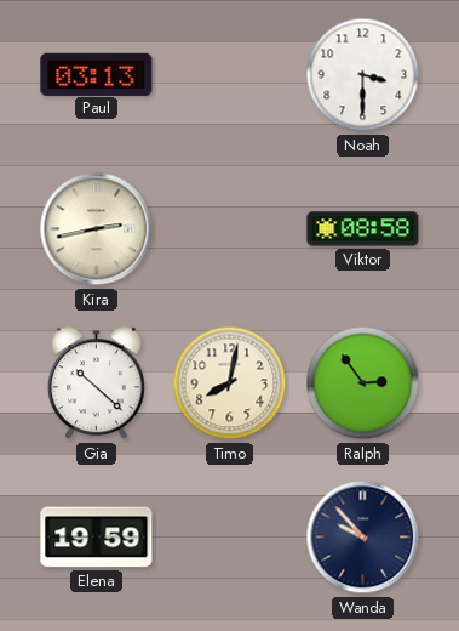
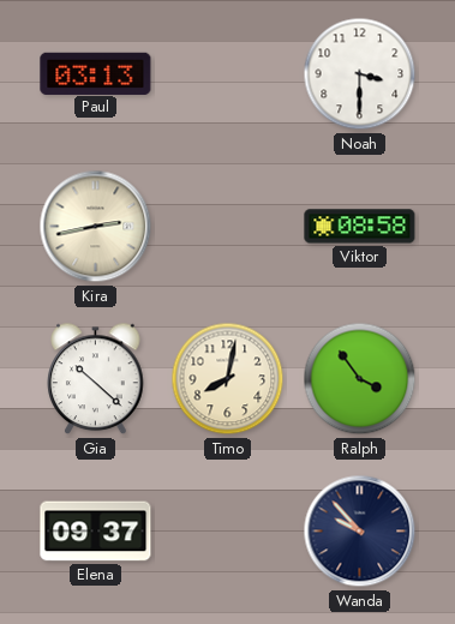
Ralph: 2:54 -> 3:54
Elena: 19:59 -> 09:37
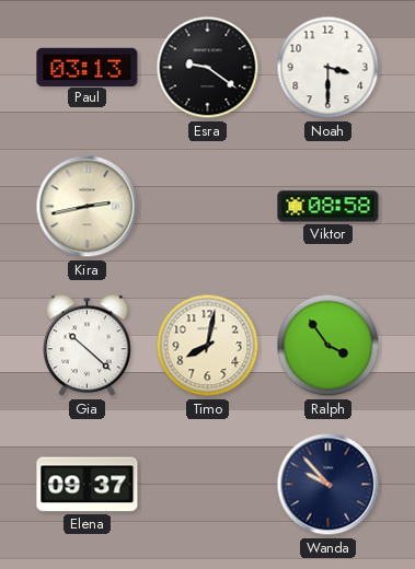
Esra: none -> 9:21
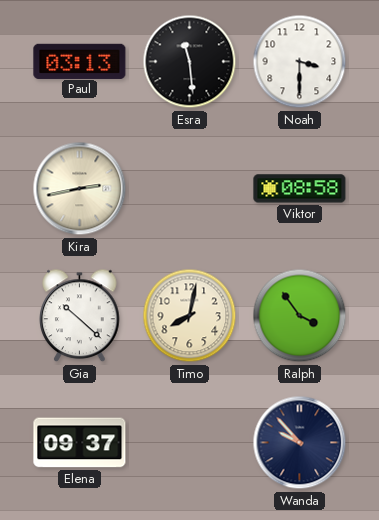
Esra: 9:21 -> 11:29
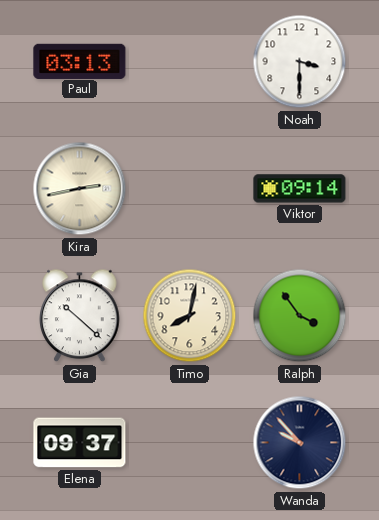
Esra: 11:29 -> none
Viktor: 08:58 -> 09:14
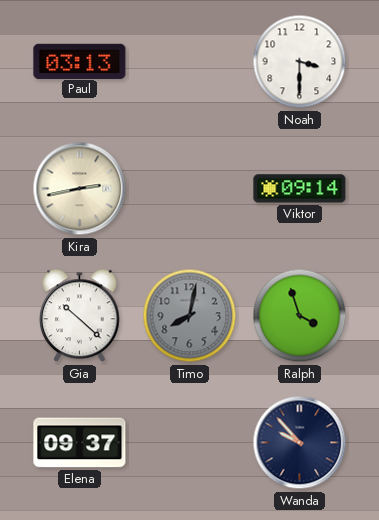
Timo dial: cream -> grey
Ralph: 3:54 -> 3:57
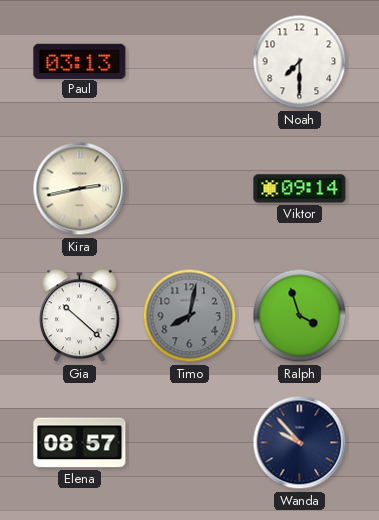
Noah: 3:30 -> 7:30
Elena: 09:37 -> 08:57
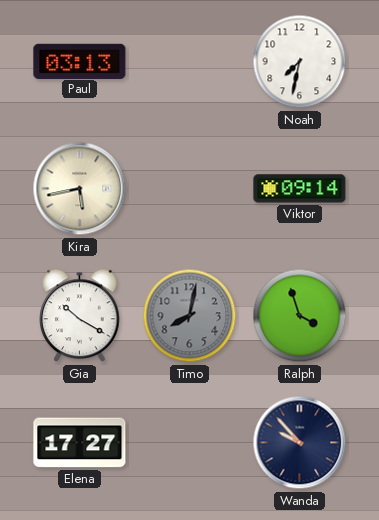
Noah: 7:30 -> 7:32
Kira: 2:43 -> 5:43
Gia: 10:22 -> 10:20
Elena: 08:57 -> 17:27
